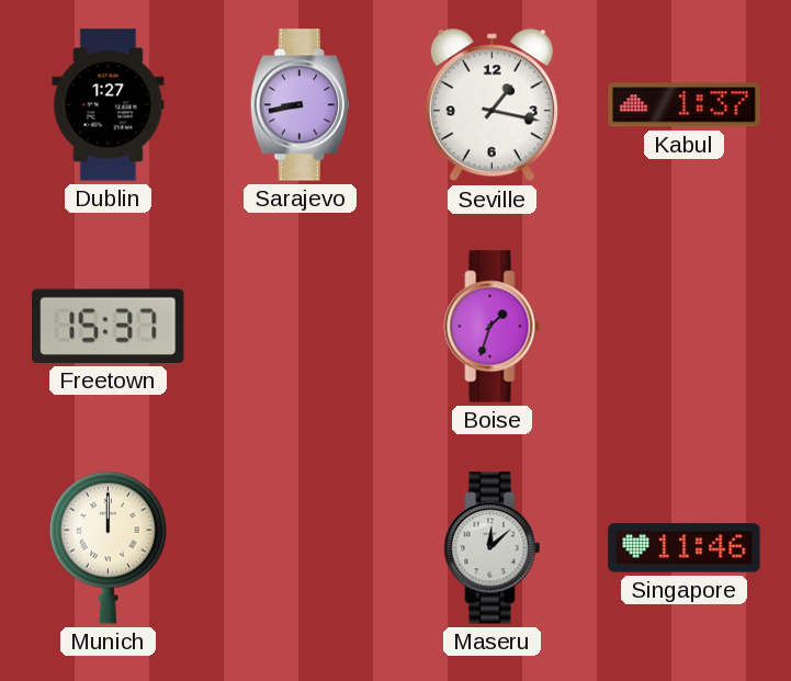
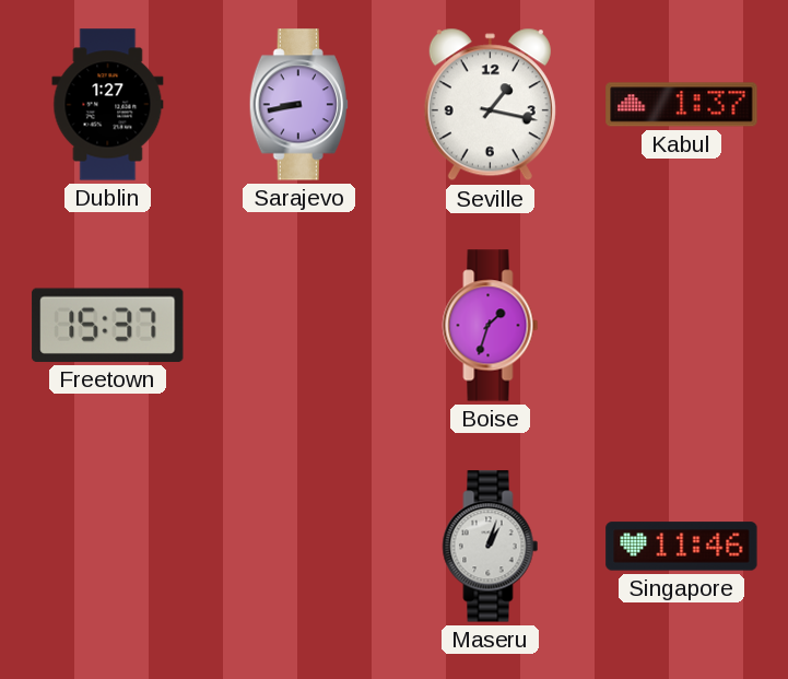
Munich: 12:00 -> none
Maseru: 12:08 -> 1:03
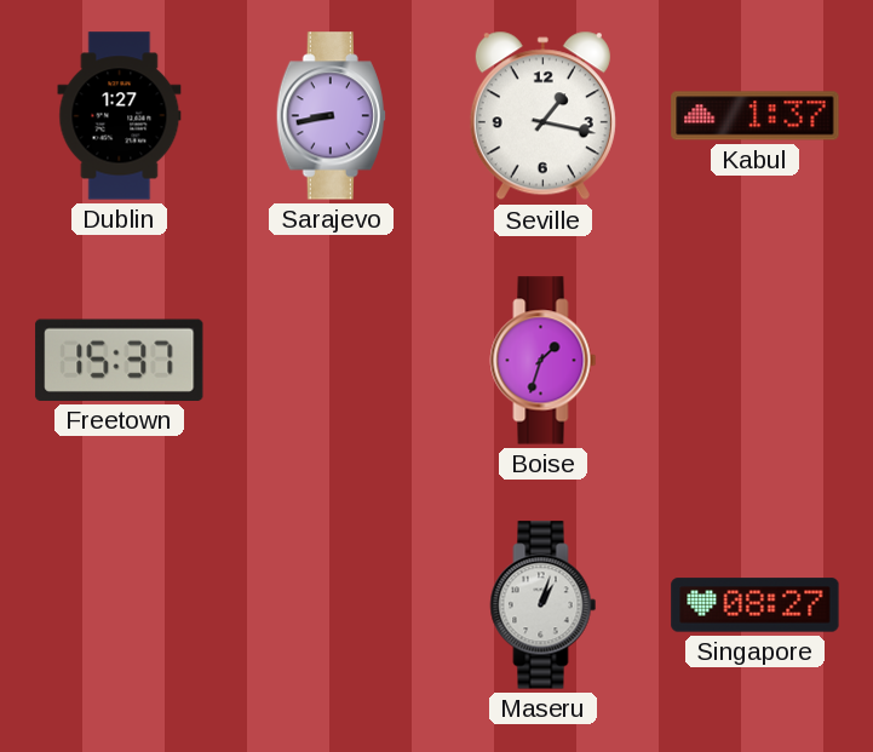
Singapore: 11:46 -> 08:27
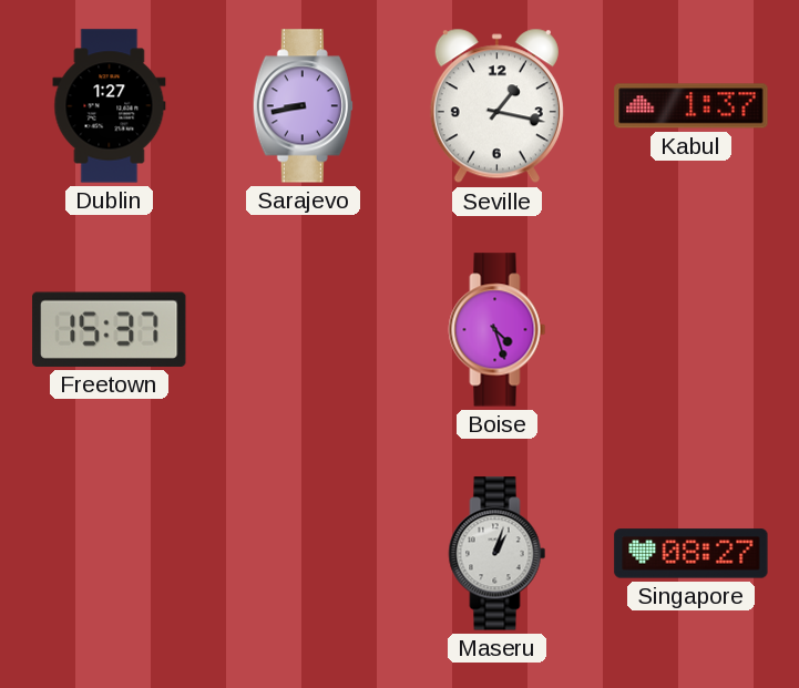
Boise: 1:33 -> 4:27
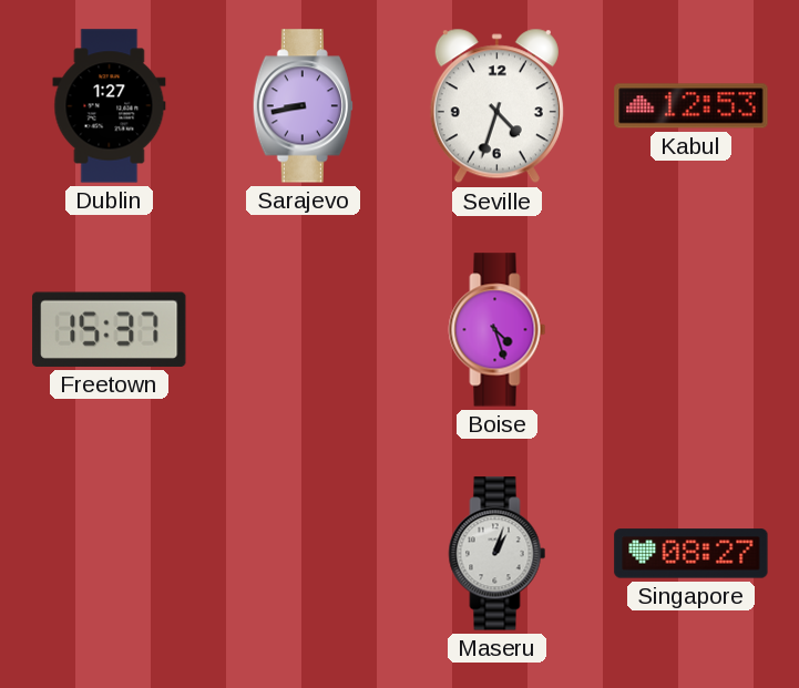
Seville: 1:17 -> 4:33
Kabul: 1:37 -> 12:53
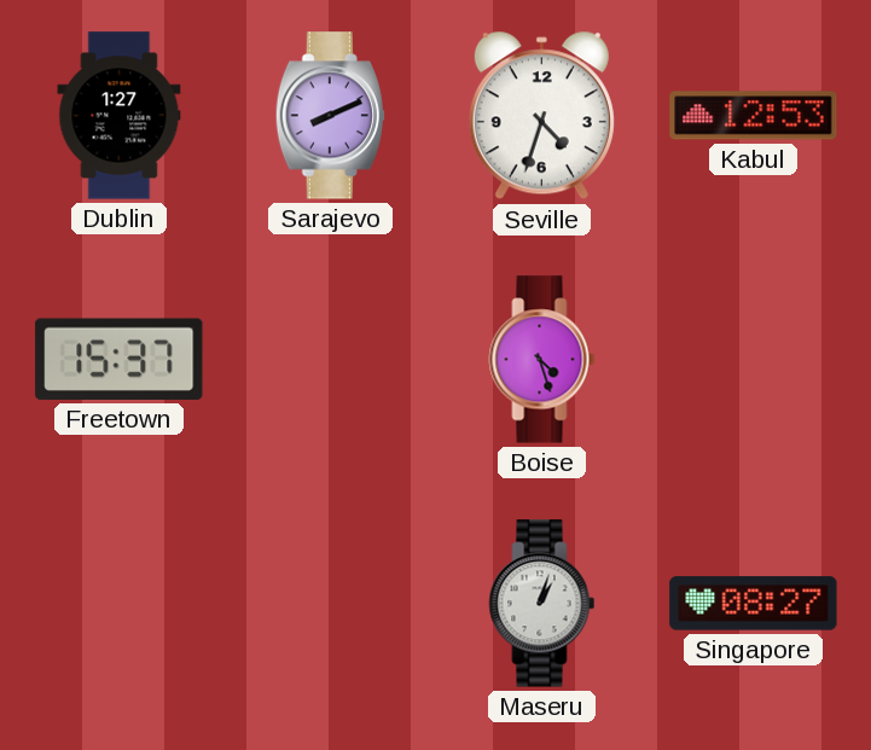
Sarajevo: 8:43 -> 8:11
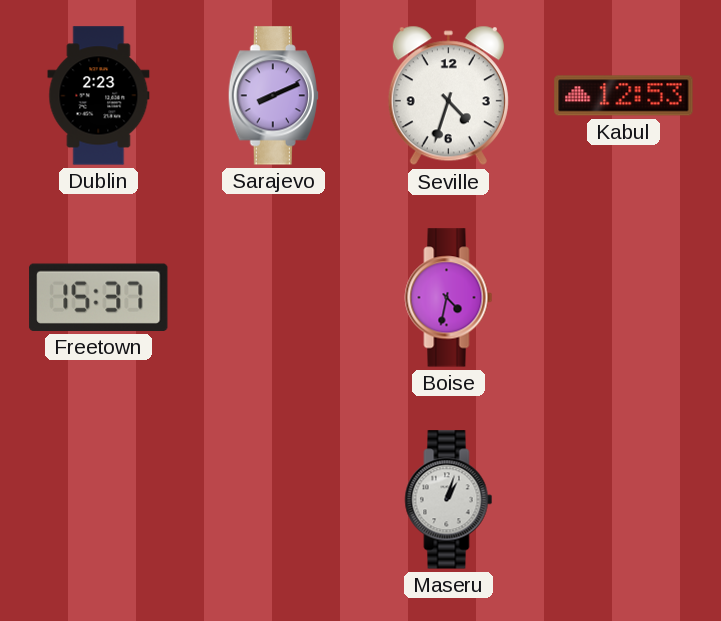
Dublin: 1:27 -> 2:23
Boise: 4:27 -> 4:32
Singapore: 08:27 -> none
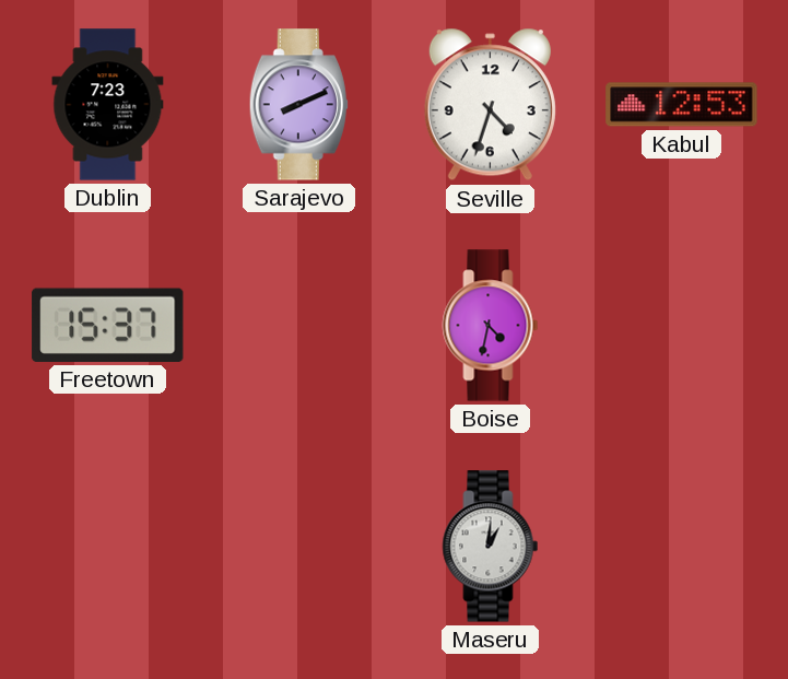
Dublin: 2:23 -> 7:23
Maseru: 1:03 -> 1:01
